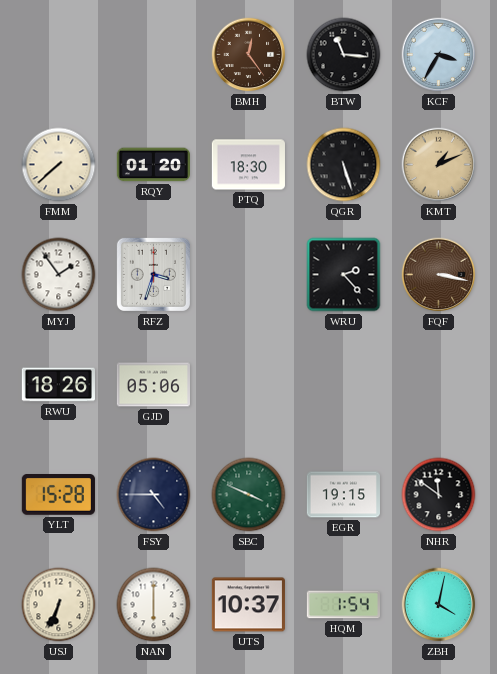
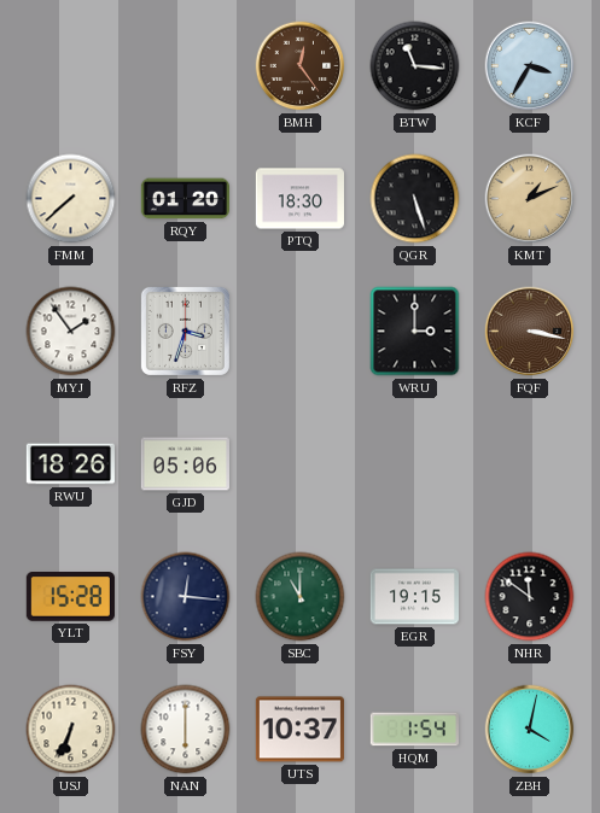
WRU: 2:23 -> 3:00
FSY: 4:45 -> 12:16
SBC: 3:49 -> 11:00
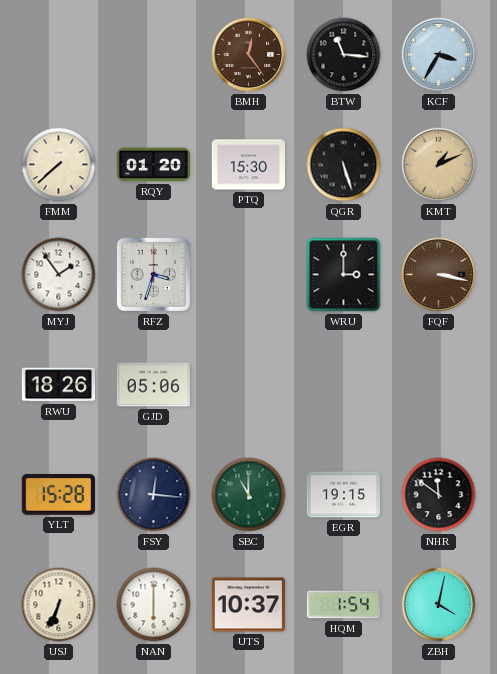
PTQ: 18:30 -> 15:30
